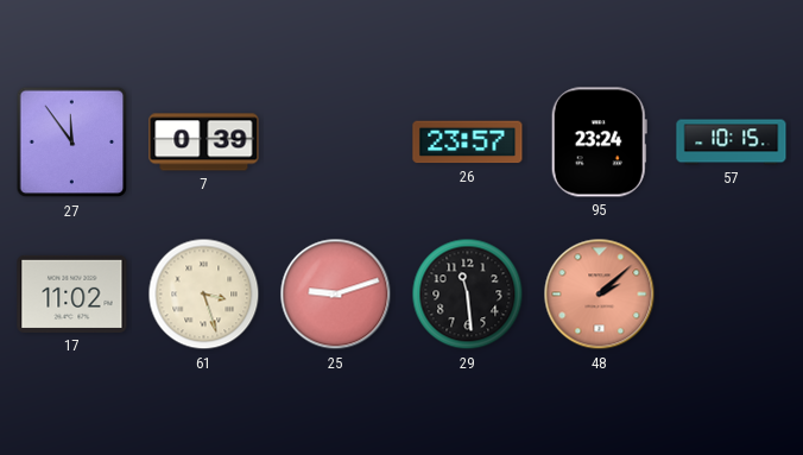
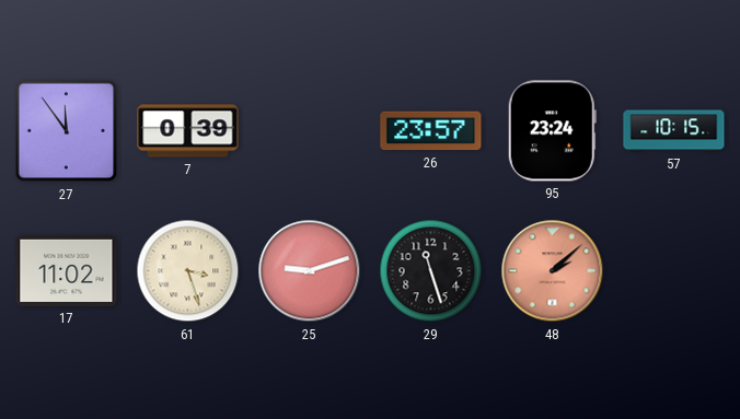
29: 11:29 -> 11:27
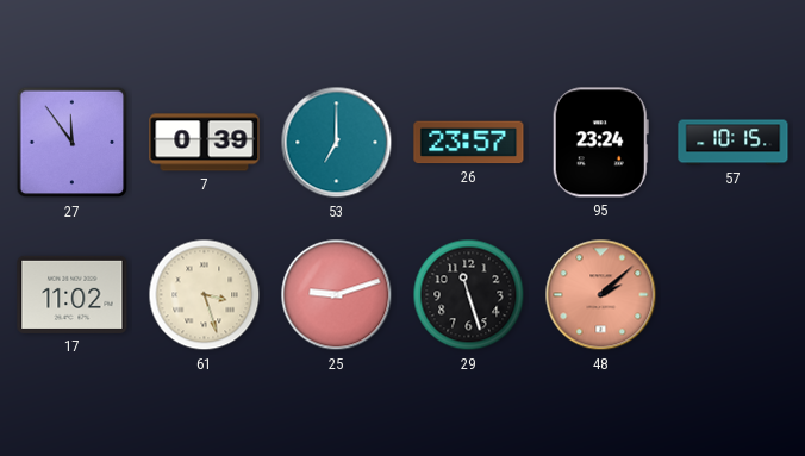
53: none -> 7:00
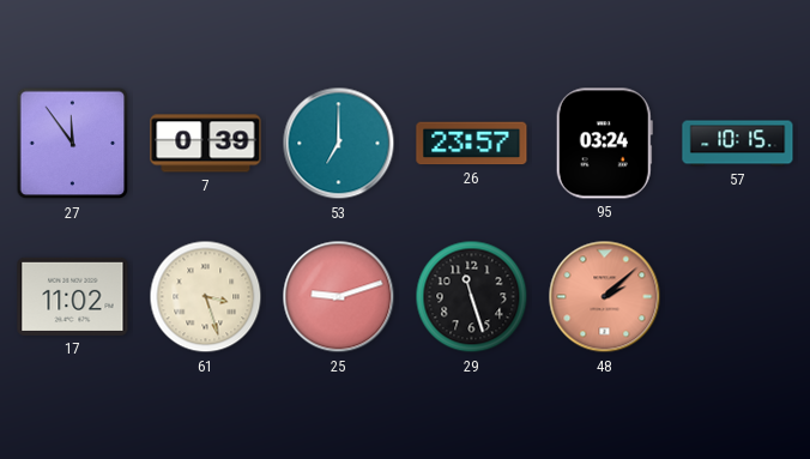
95: 23:24 -> 03:24
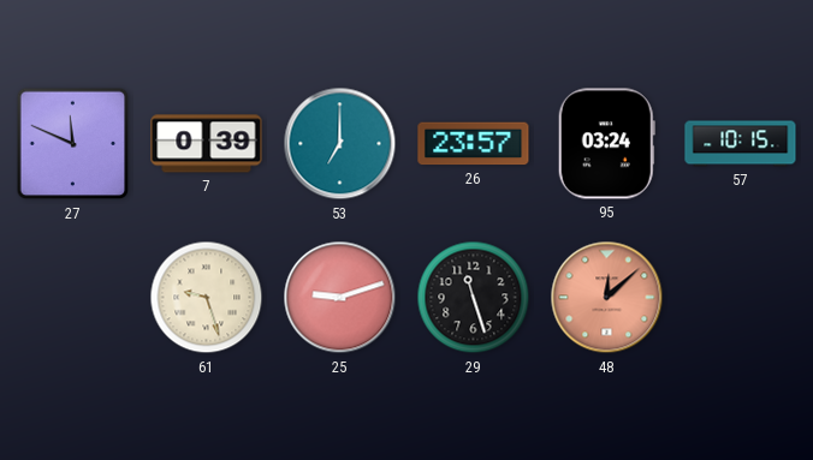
27: 11:54 -> 11:49
17: 11:02 -> none
61: 3:27 -> 9:27
48: 2:08 -> 12:08
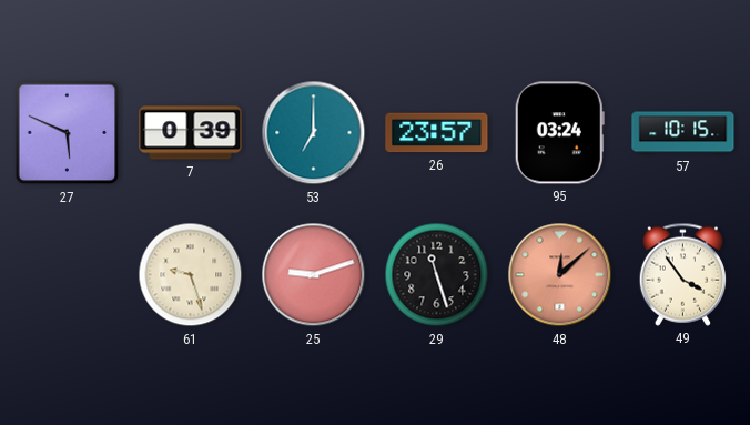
27: 11:49 -> 5:49
49: none -> 3:54
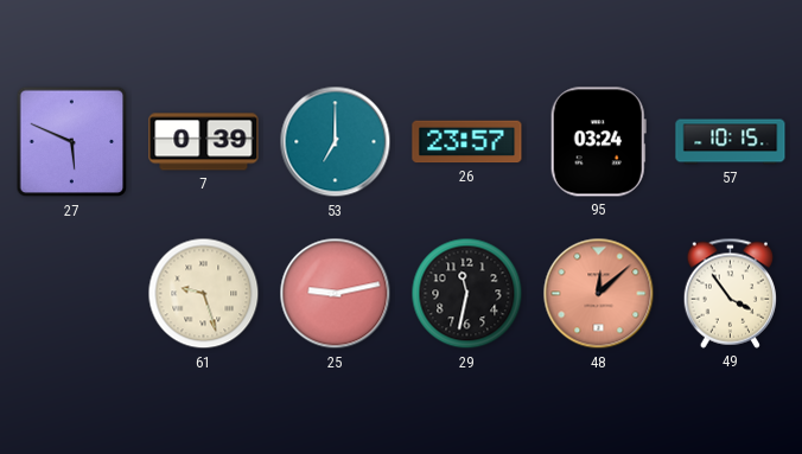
25: 9:12 -> 9:13
29: 11:27 -> 11:32
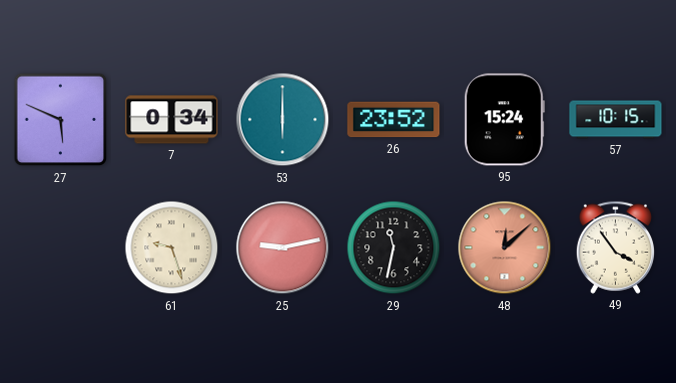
7: 0:39 -> 0:34
53: 7:00 -> 6:00
26: 23:57 -> 23:52
95: 03:24 -> 15:24
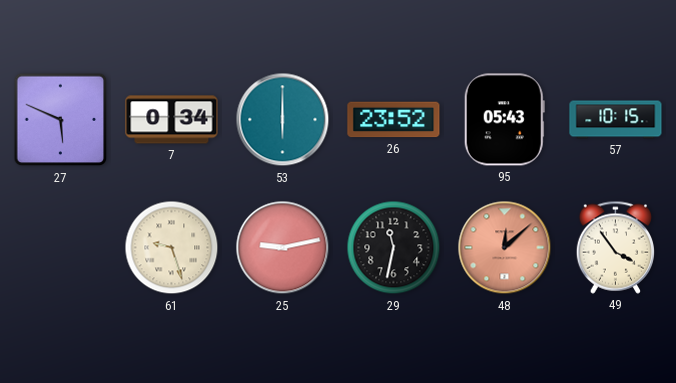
95: 15:24 -> 05:43
